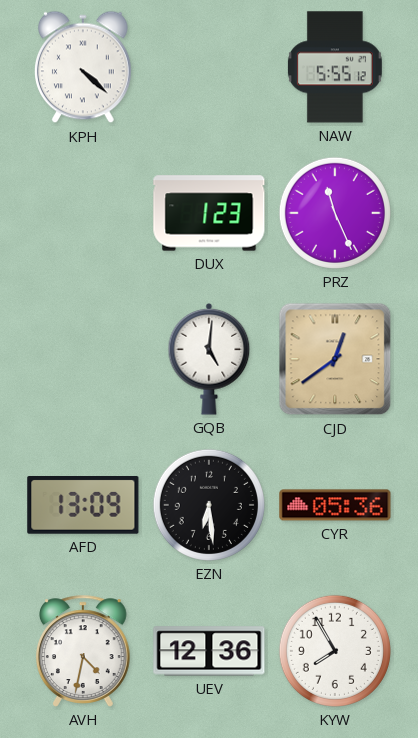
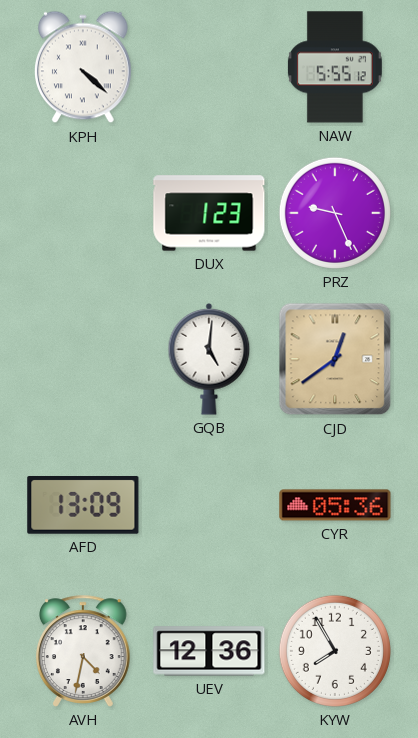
PRZ: 11:26 -> 9:26
EZN: 6:29 -> none
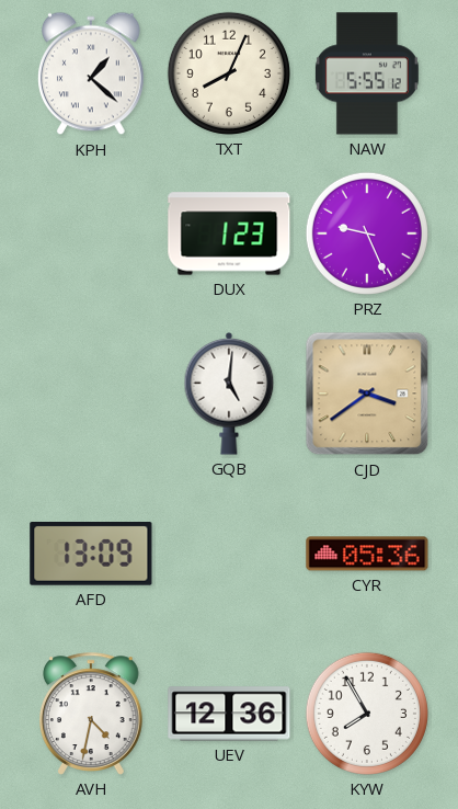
KPH: 4:22 -> 1:22
TXT: none -> 8:04
CJD: 12:39 -> 3:39
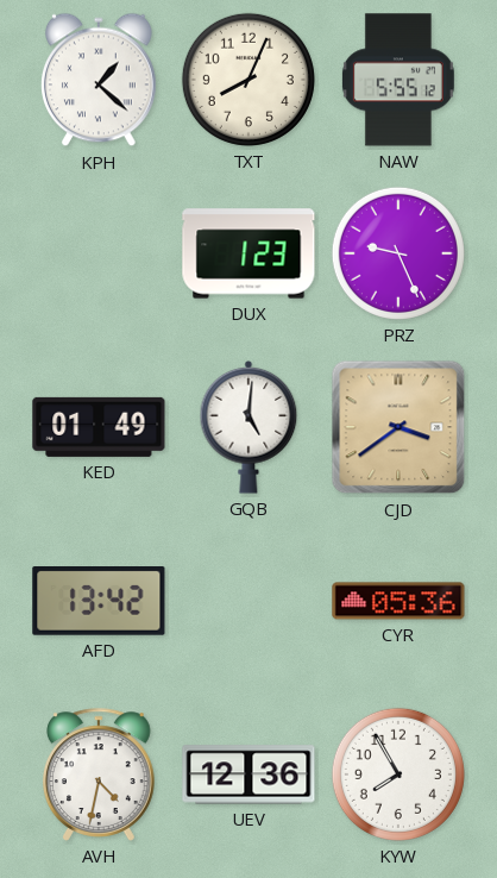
KED: none -> 01:49
AFD: 13:09 -> 13:42
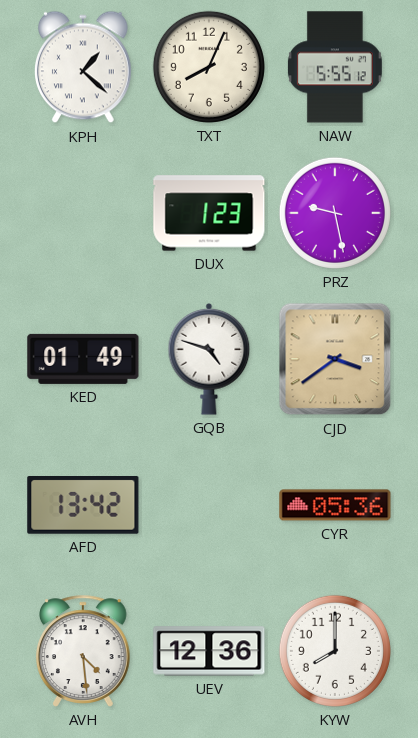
PRZ: 9:26 -> 9:28
GQB: 5:01 -> 4:48
AVH: 4:32 -> 4:29
KYW: 7:55 -> 8:00
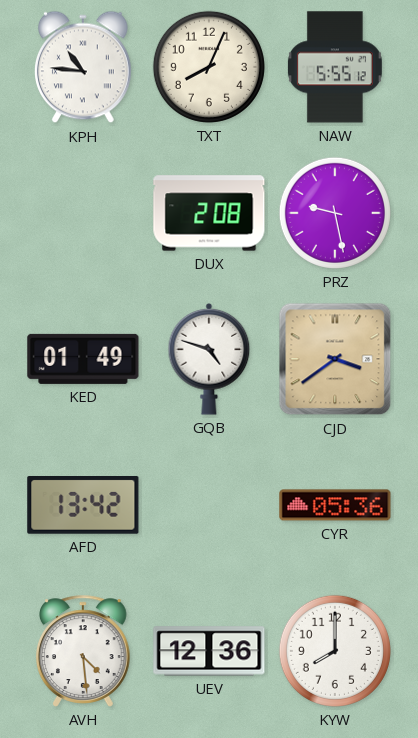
KPH: 1:22 -> 10:46
DUX: 1:23 -> 2:08
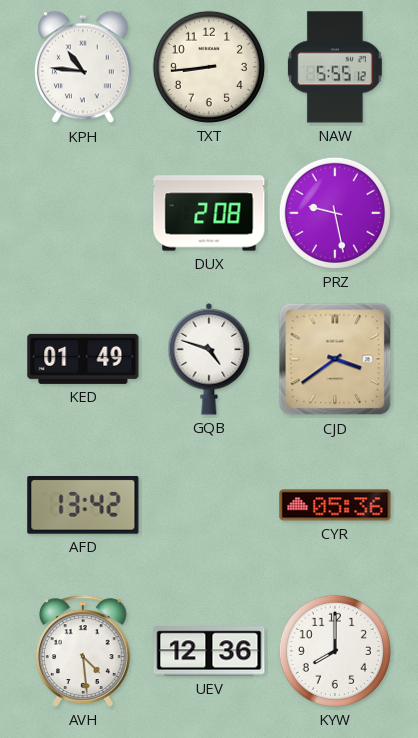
TXT: 8:04 -> 8:44
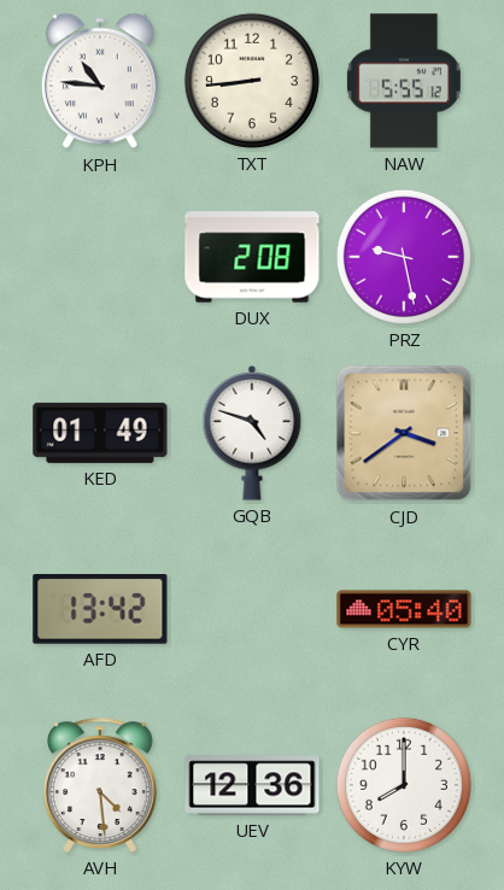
CYR: 05:36 -> 05:40
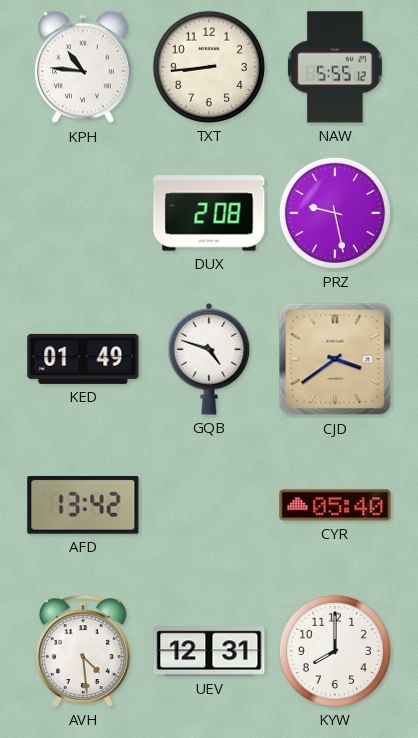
UEV: 12:36 -> 12:31
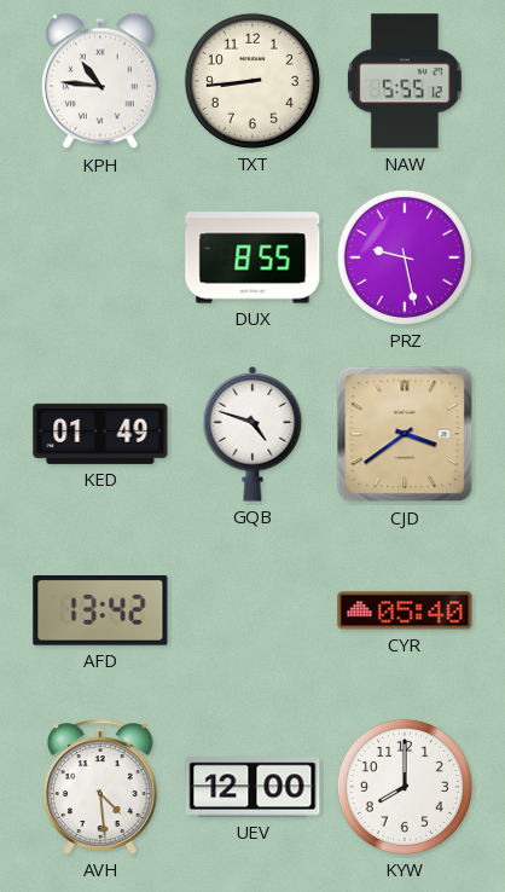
DUX: 2:08 -> 8:55
UEV: 12:31 -> 12:00
